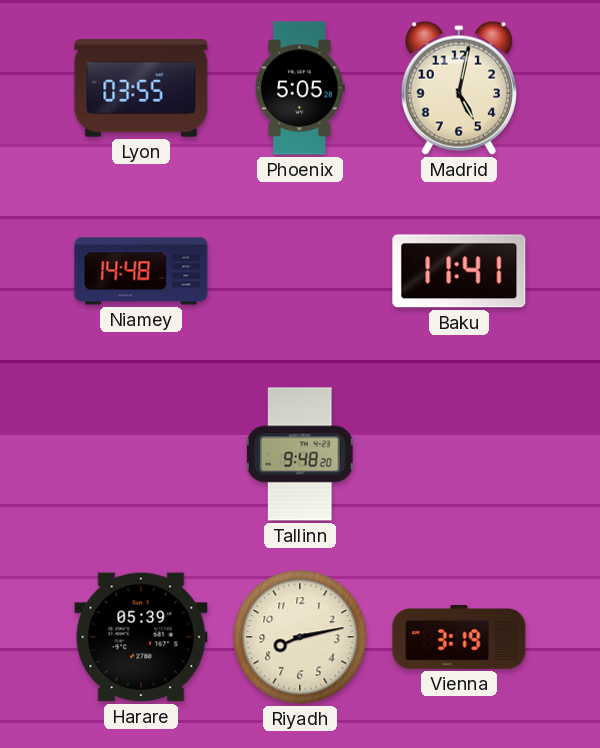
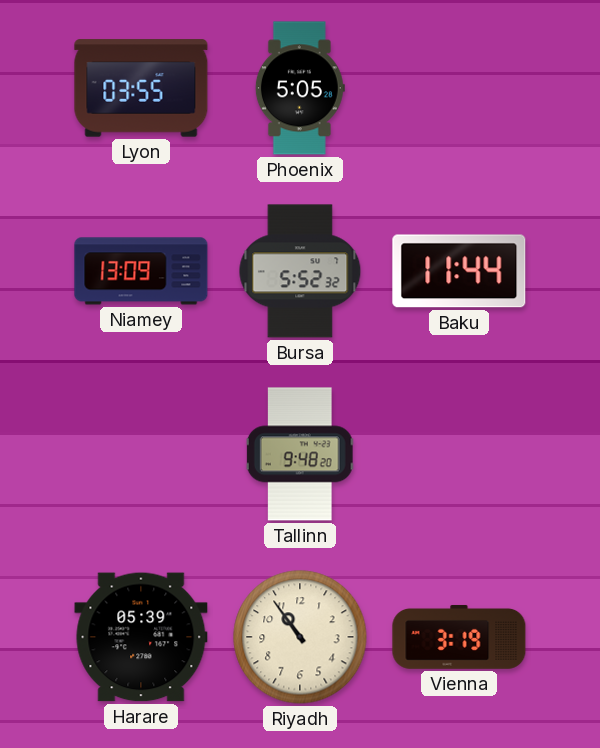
Madrid: 5:02 -> none
Niamey: 14:48 -> 13:09
Bursa: none -> 5:52
Baku: 11:41 -> 11:44
Riyadh: 8:13 -> 10:54
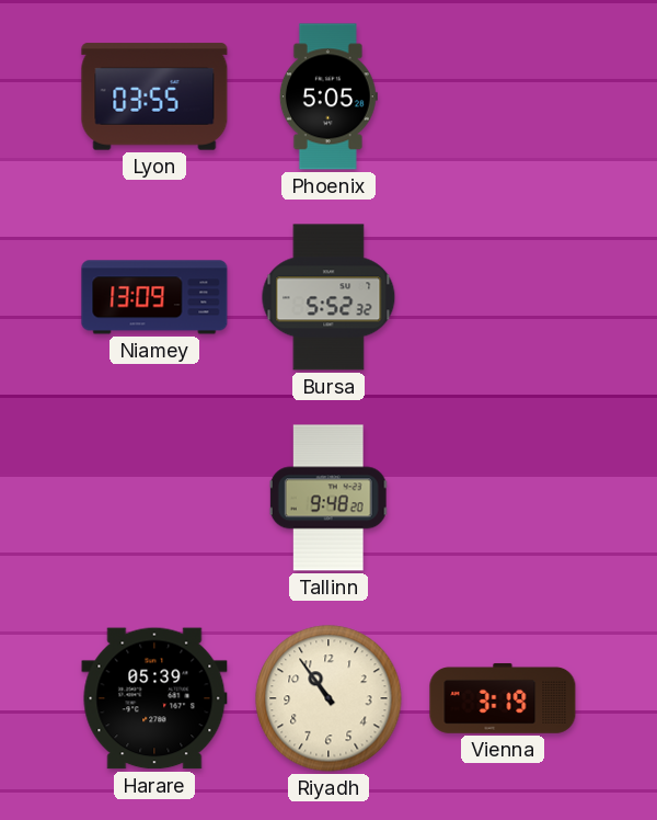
Baku: 11:44 -> none
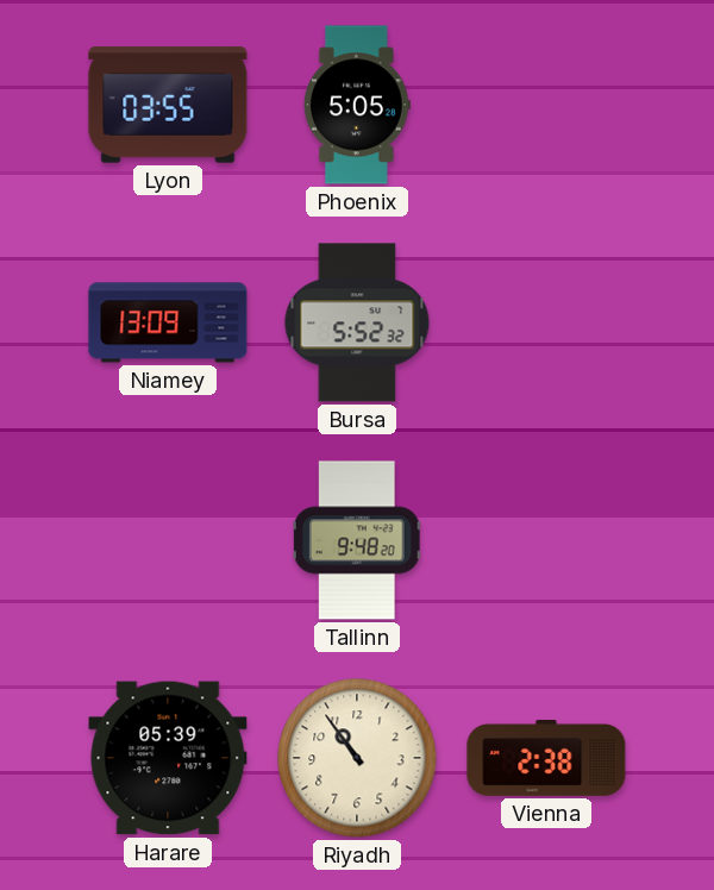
Vienna: 3:19 -> 2:38
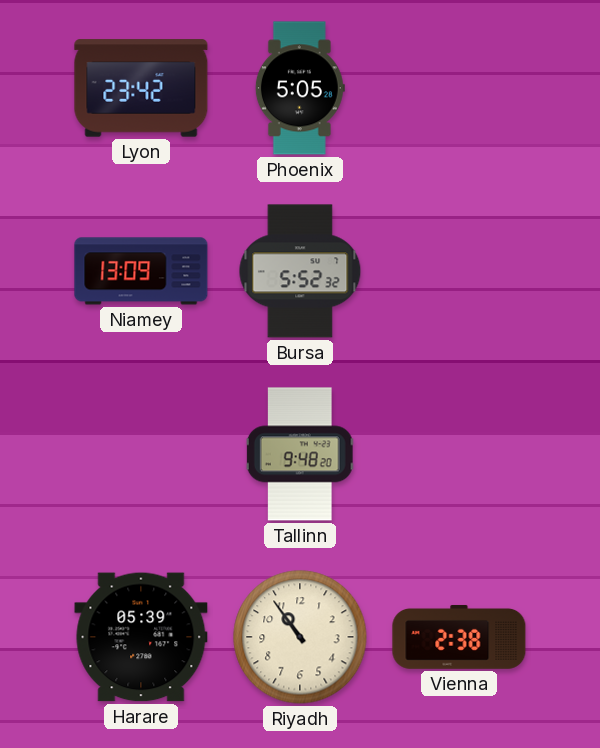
Lyon: 03:55 -> 23:42
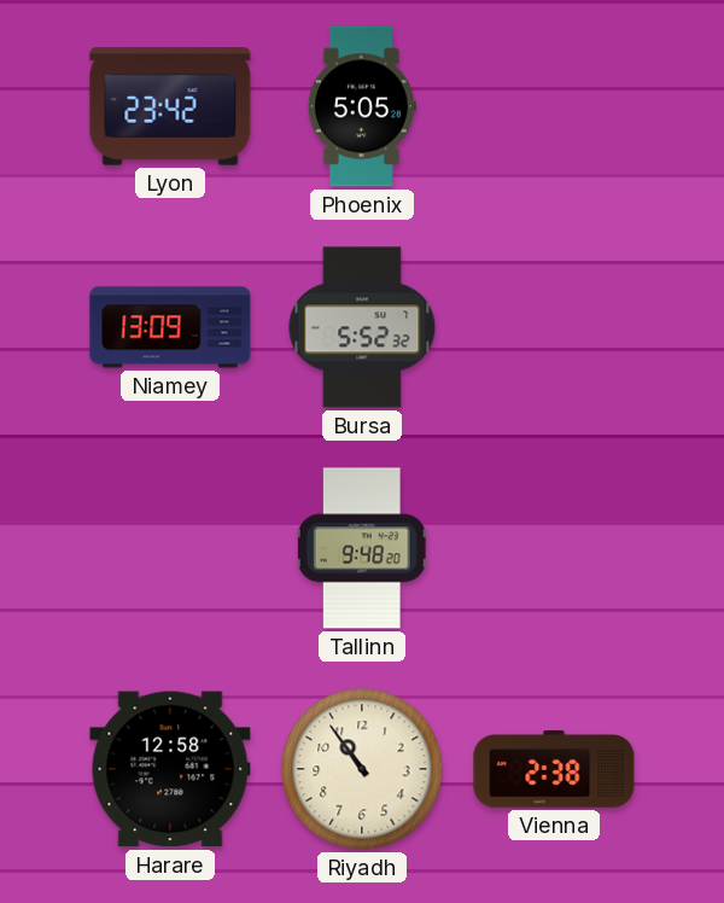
Harare: 05:39 -> 12:58
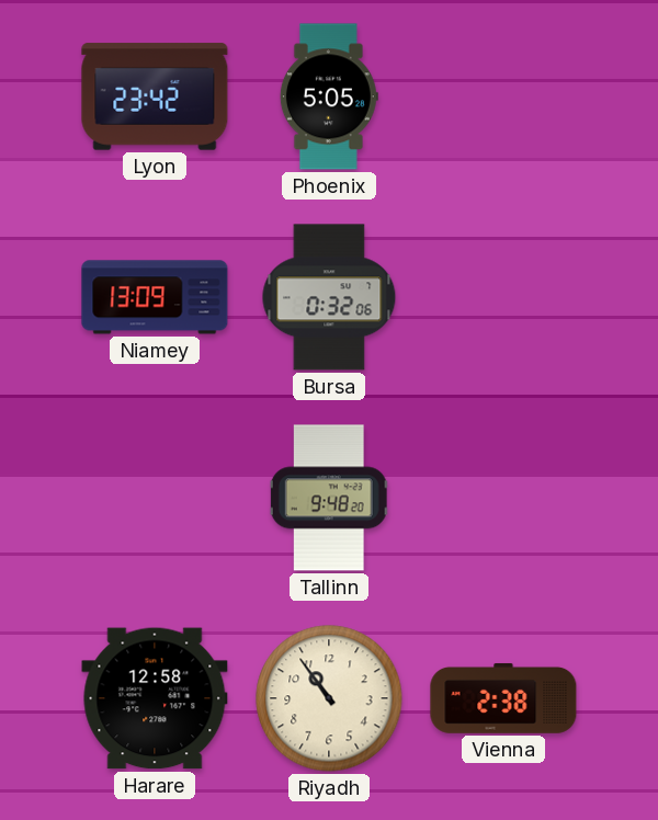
Bursa: 5:52 -> 0:32
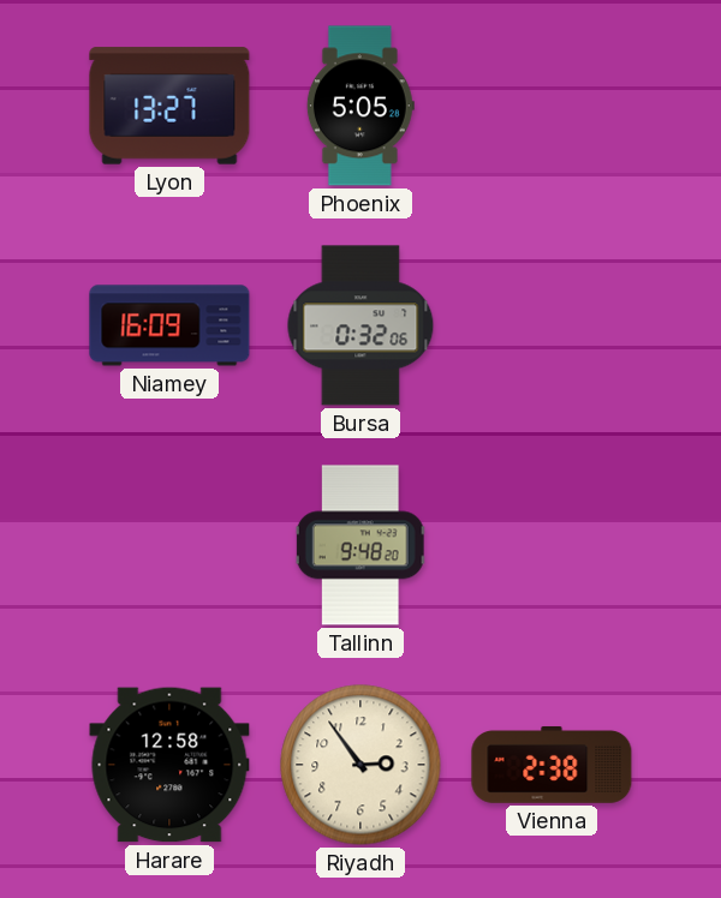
Lyon: 23:42 -> 13:27
Niamey: 13:09 -> 16:09
Riyadh: 10:54 -> 2:54
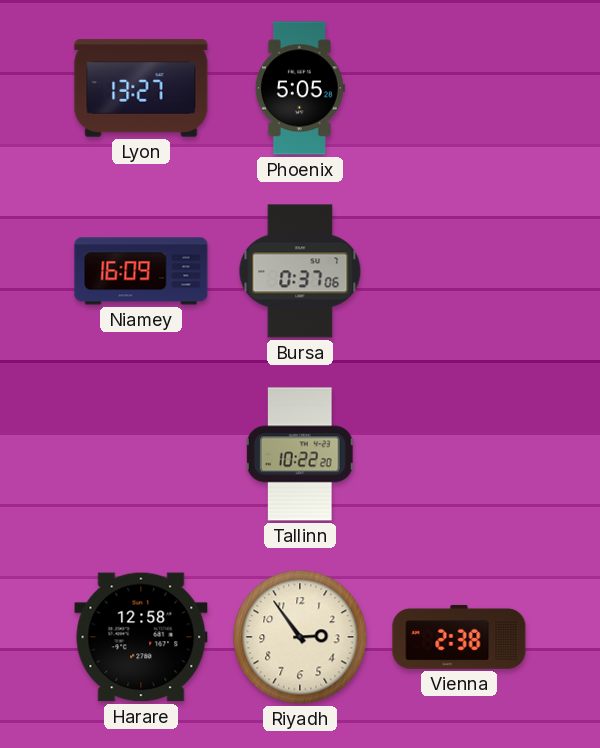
Bursa: 0:32 -> 0:37
Tallinn: 9:48 -> 10:22
